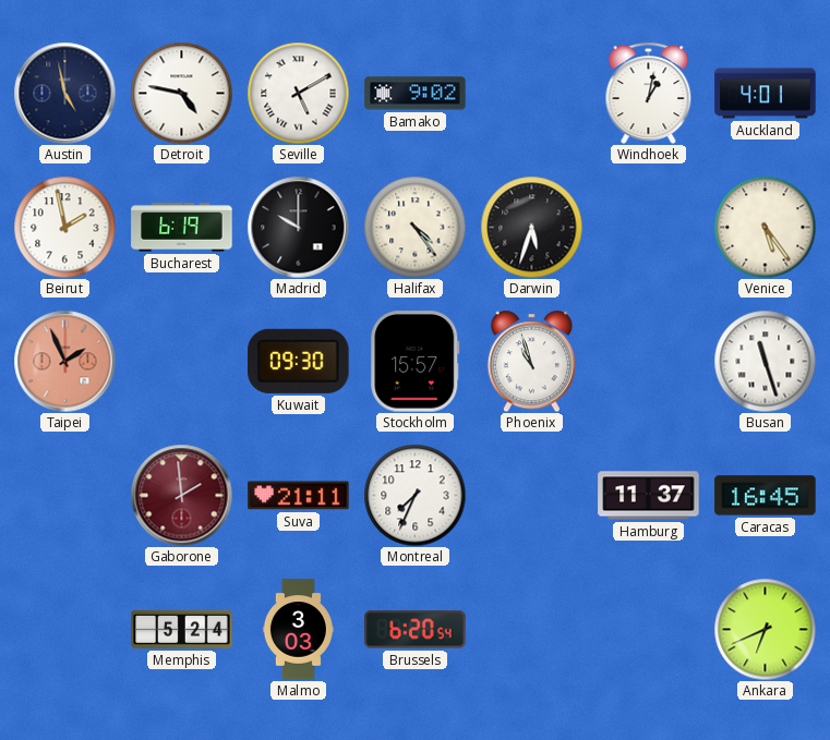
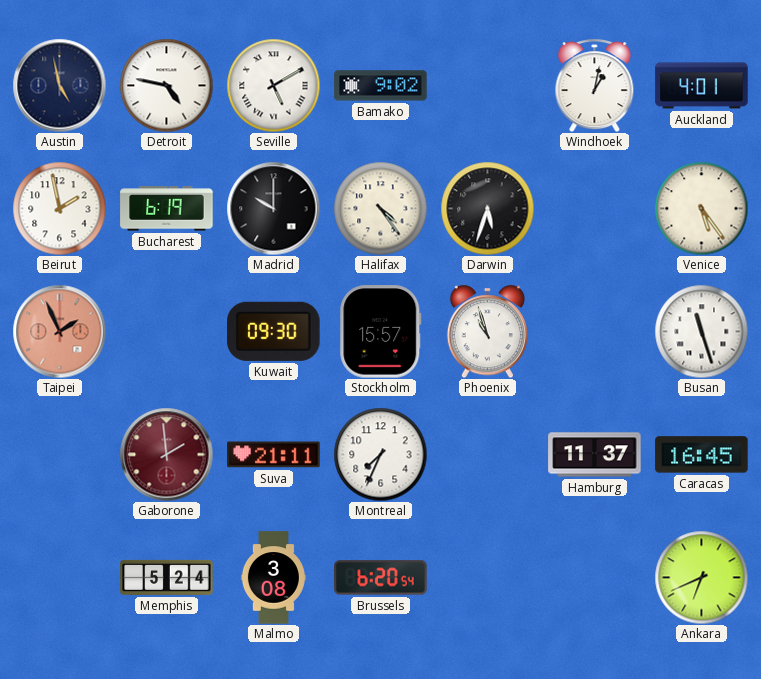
Malmo: 3:03 -> 3:08
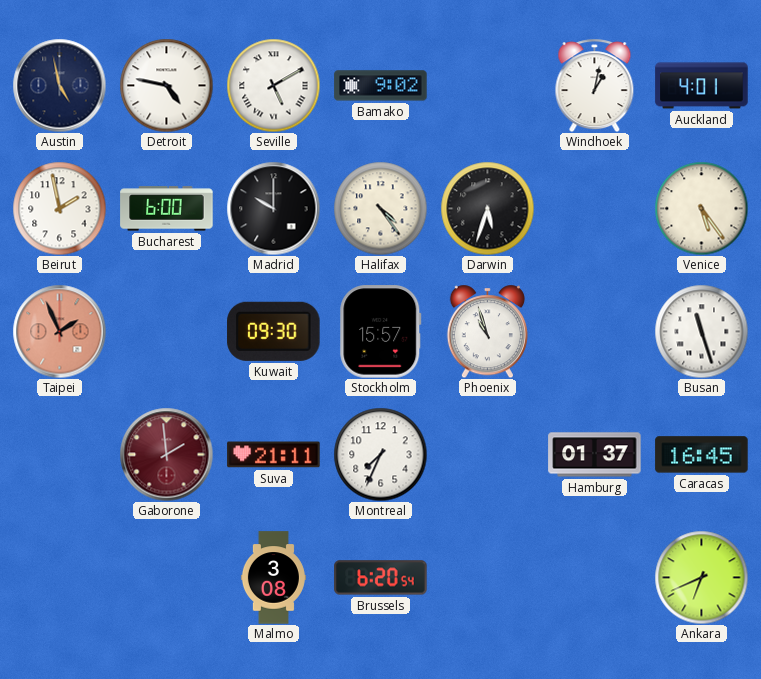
Bucharest: 6:19 -> 6:00
Hamburg: 11:37 -> 01:37
Memphis: 5:24 -> none
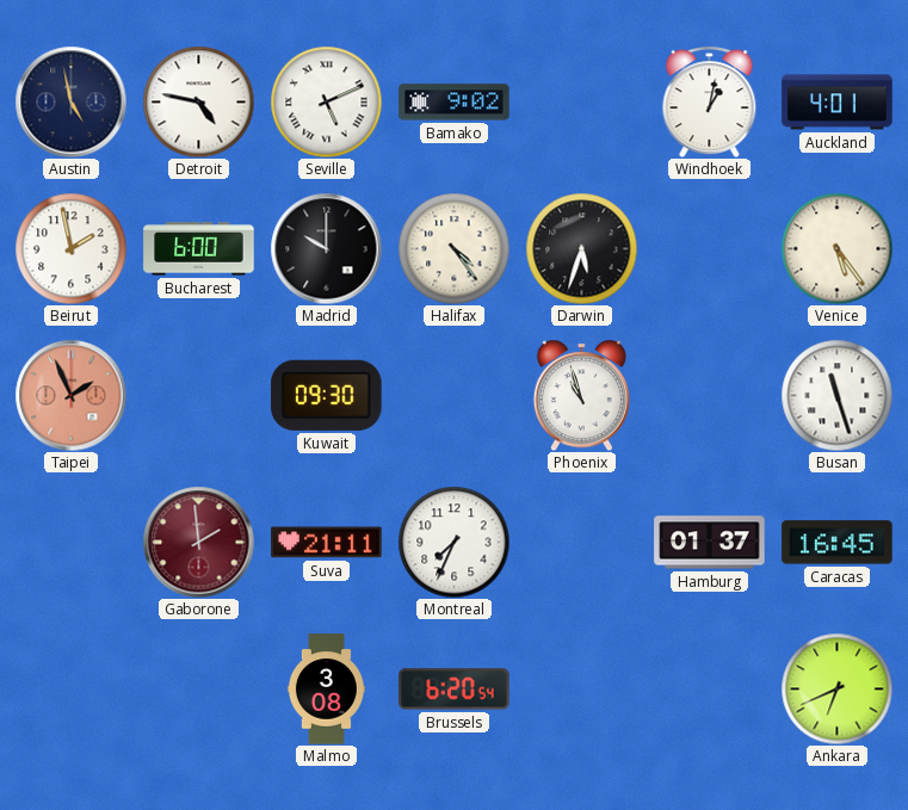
Seville: 5:10 -> 5:11
Stockholm: 15:57 -> none
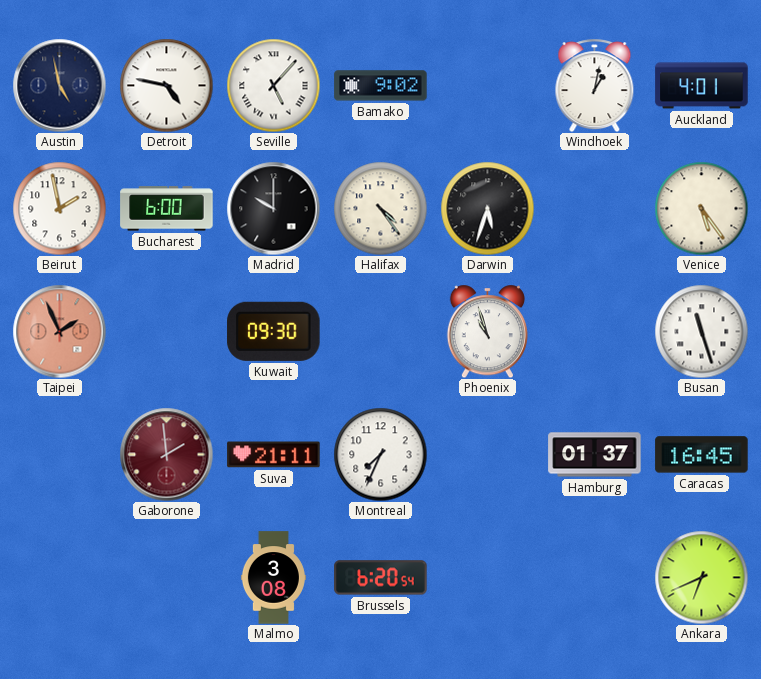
Seville: 5:11 -> 5:07
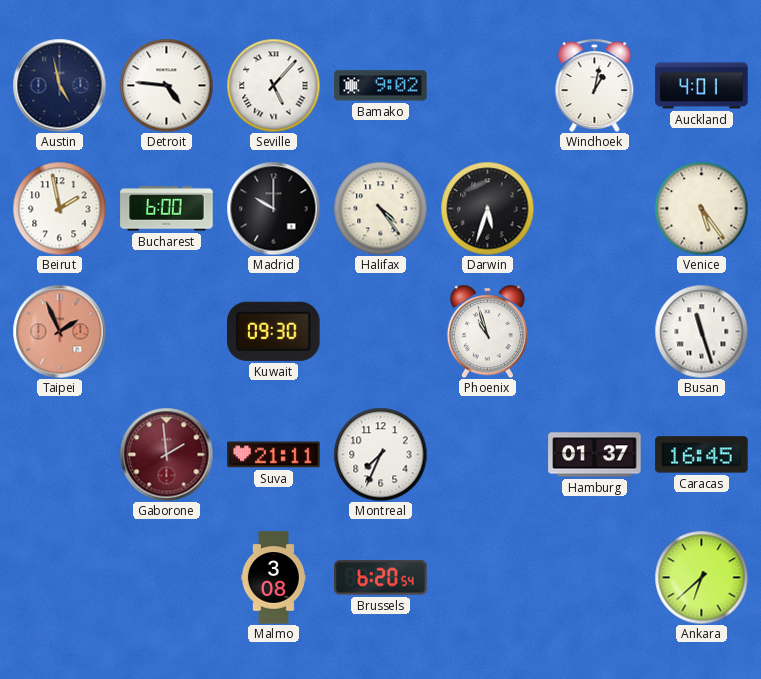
Detroit: 4:47 -> 4:46
Ankara: 6:41 -> 6:38
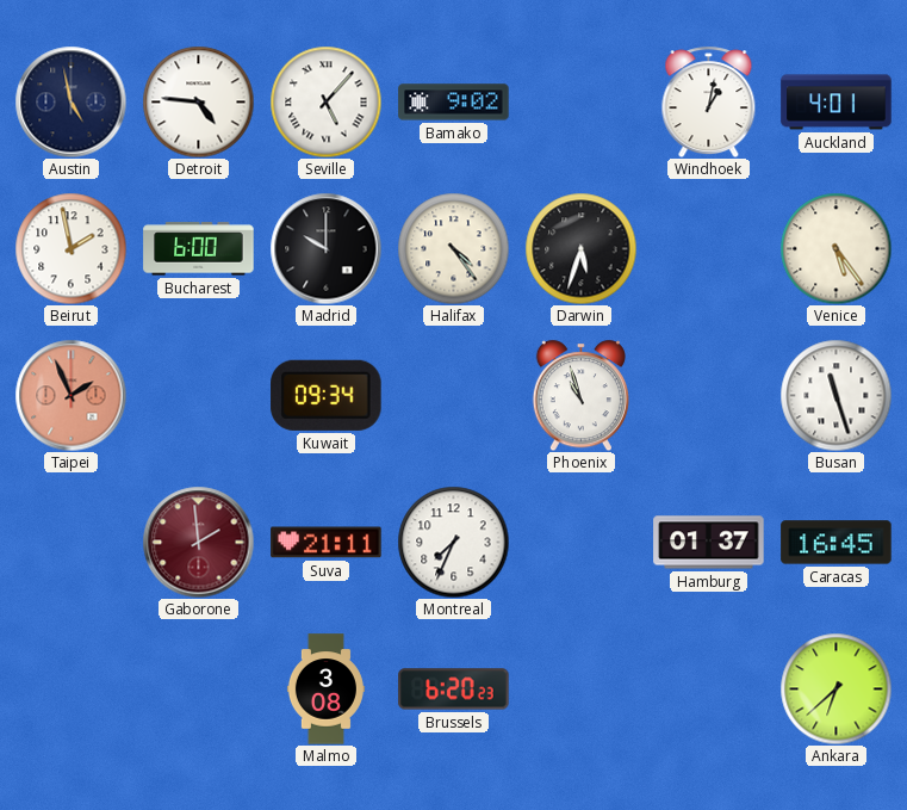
Kuwait: 09:30 -> 09:34
Brussels: 6:20:54 -> 6:20:23
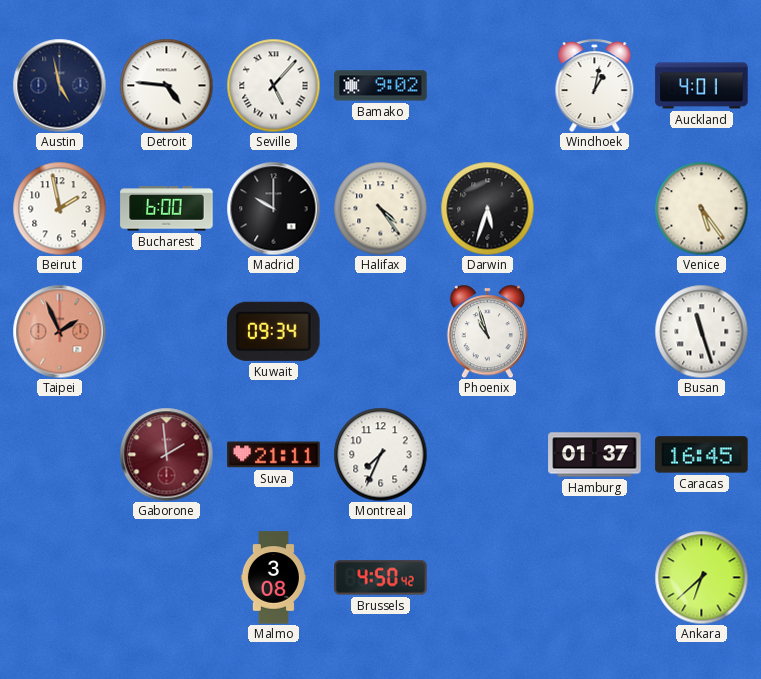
Brussels: 6:20 -> 4:50
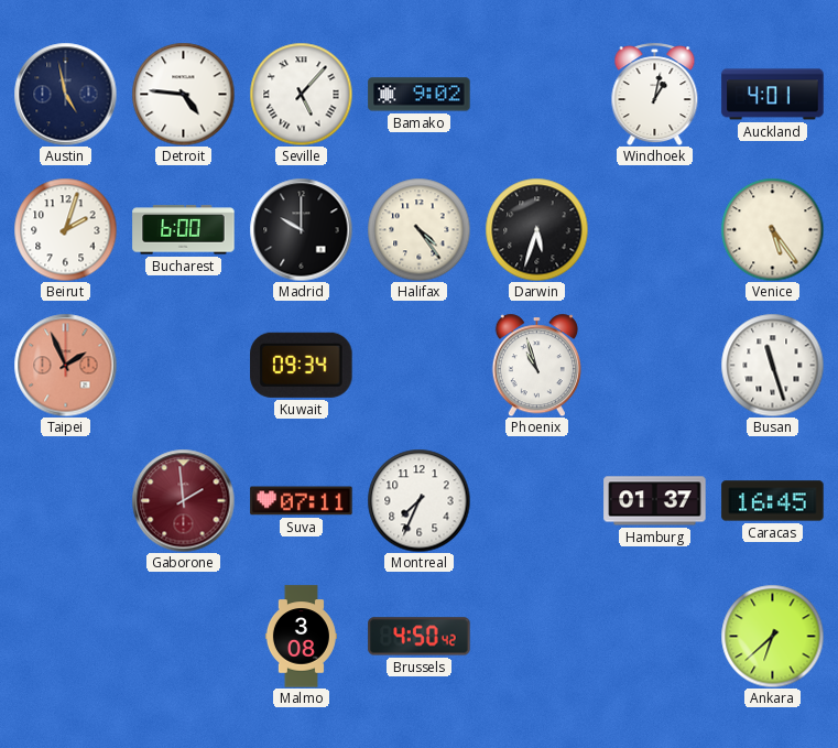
Beirut: 1:58 -> 2:03
Suva: 21:11 -> 07:11
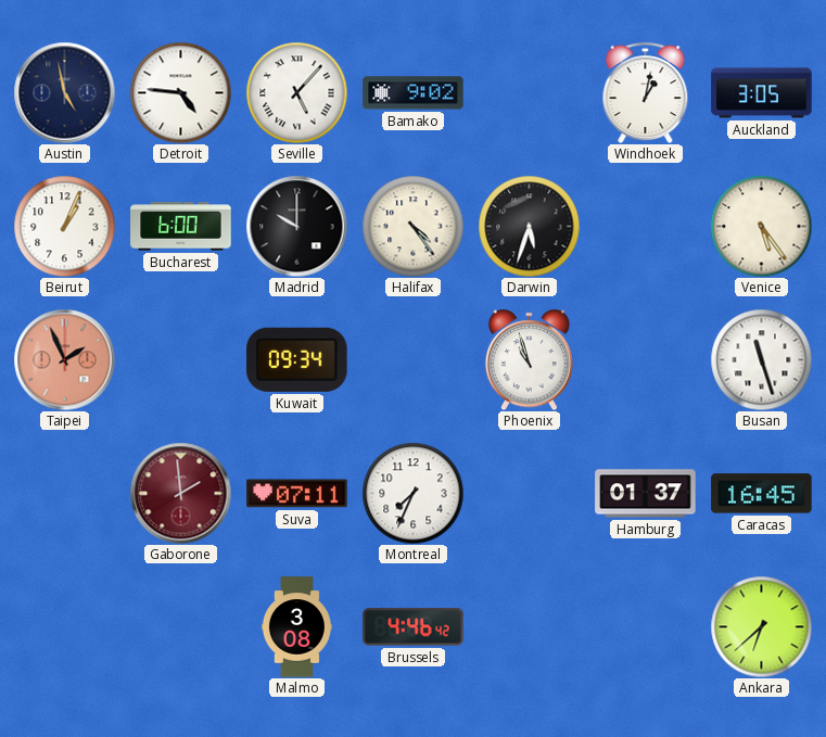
Auckland: 4:01 -> 3:05
Beirut: 2:03 -> 1:04
Brussels: 4:50 -> 4:46
